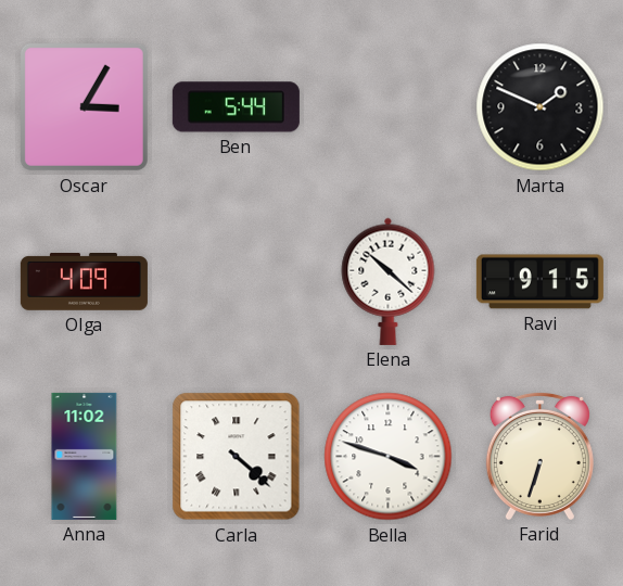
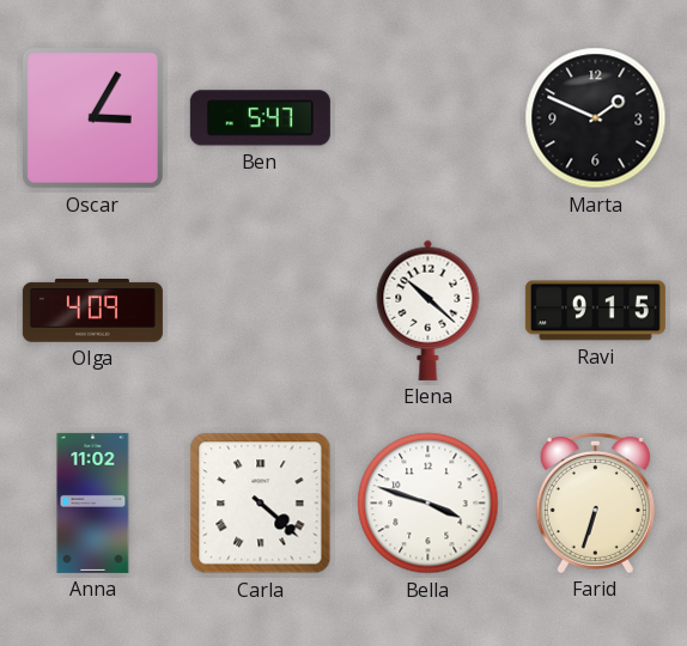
Ben: 5:44 -> 5:47
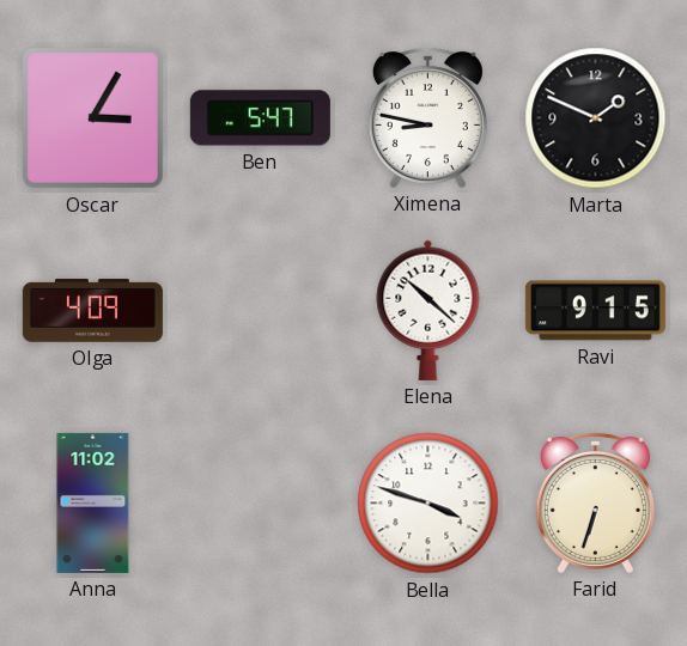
Ximena: none -> 8:47
Carla: 4:22 -> none
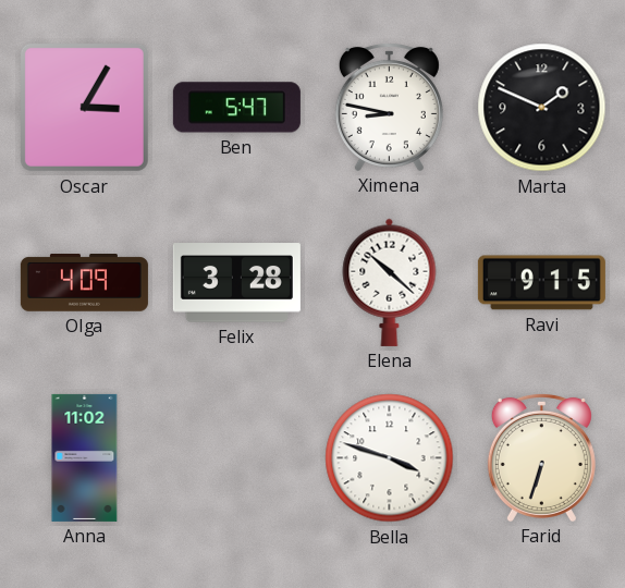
Felix: none -> 3:28
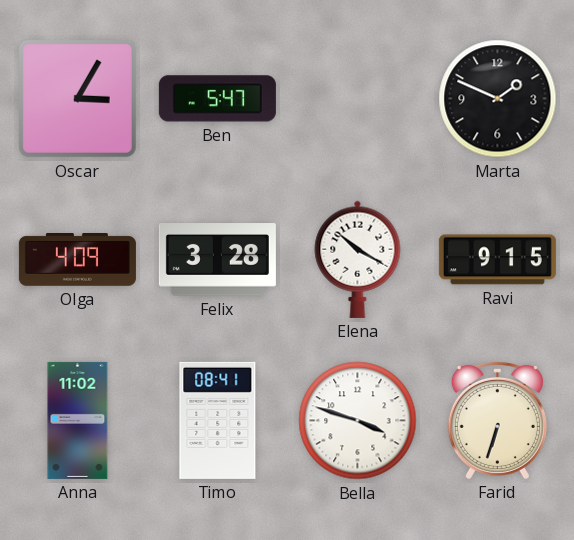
Ximena: 8:47 -> none
Elena: 10:22 -> 10:20
Timo: none -> 08:41
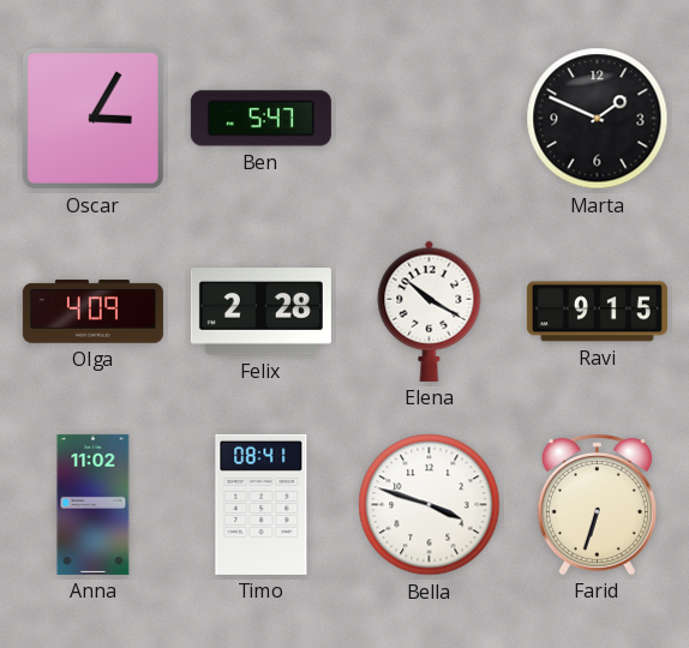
Felix: 3:28 -> 2:28
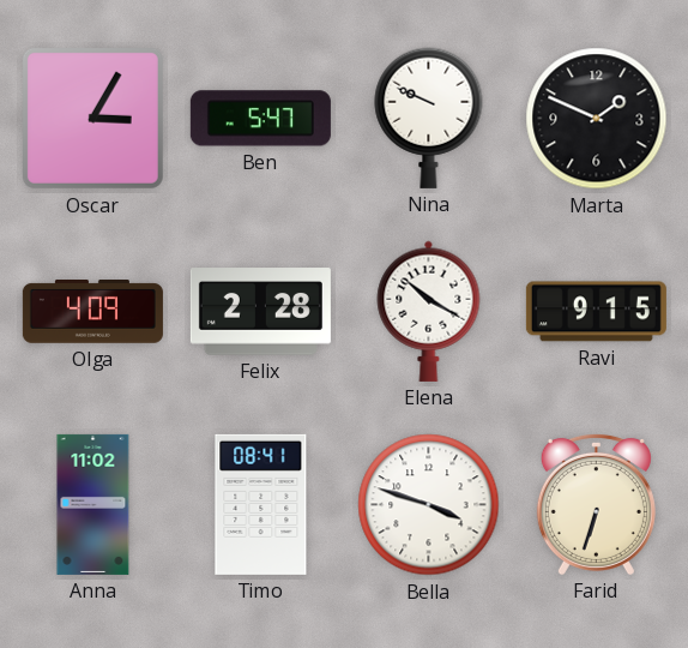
Nina: none -> 9:49
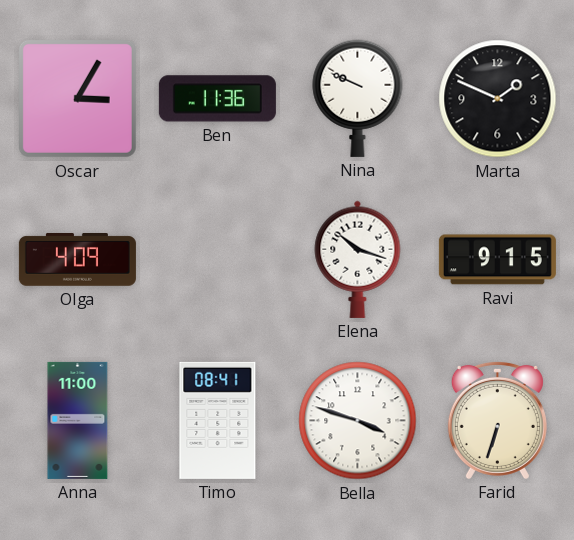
Ben: 5:47 -> 11:36
Felix: 2:28 -> none
Elena: 10:20 -> 10:18
Anna: 11:02 -> 11:00
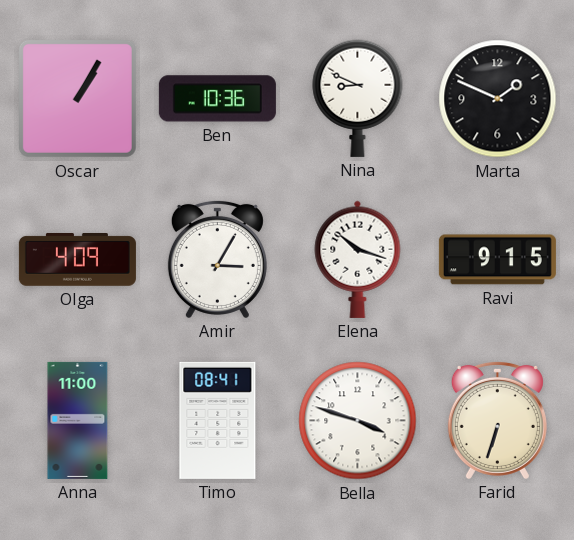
Oscar: 3:05 -> 1:05
Ben: 11:36 -> 10:36
Nina: 9:49 -> 8:49
Amir: none -> 3:05
